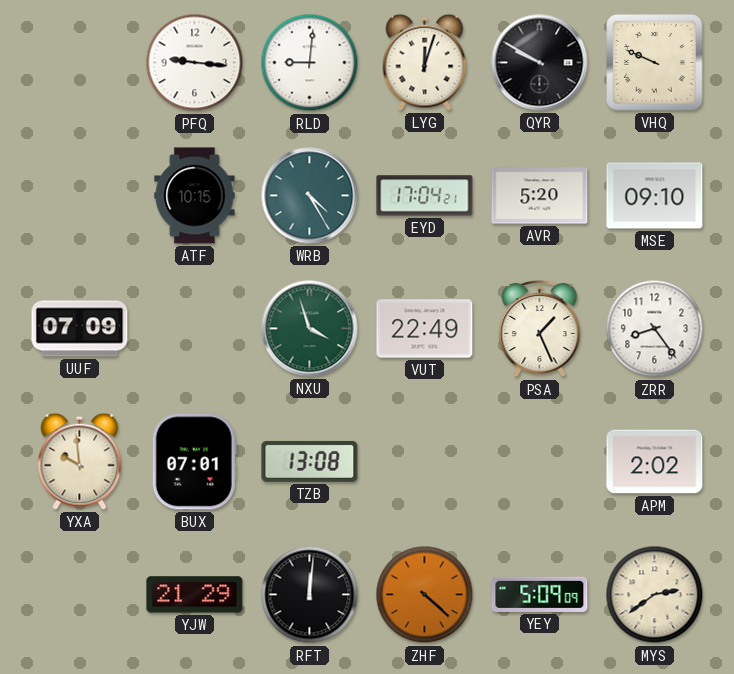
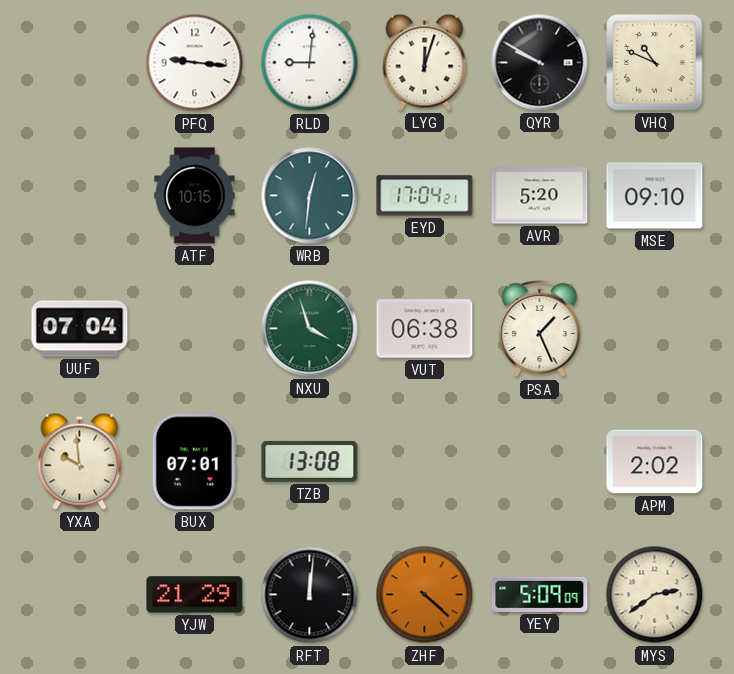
VHQ: 9:49 -> 10:49
WRB: 4:25 -> 12:31
UUF: 07:09 -> 07:04
VUT: 22:49 -> 06:38
ZRR: 8:24 -> none
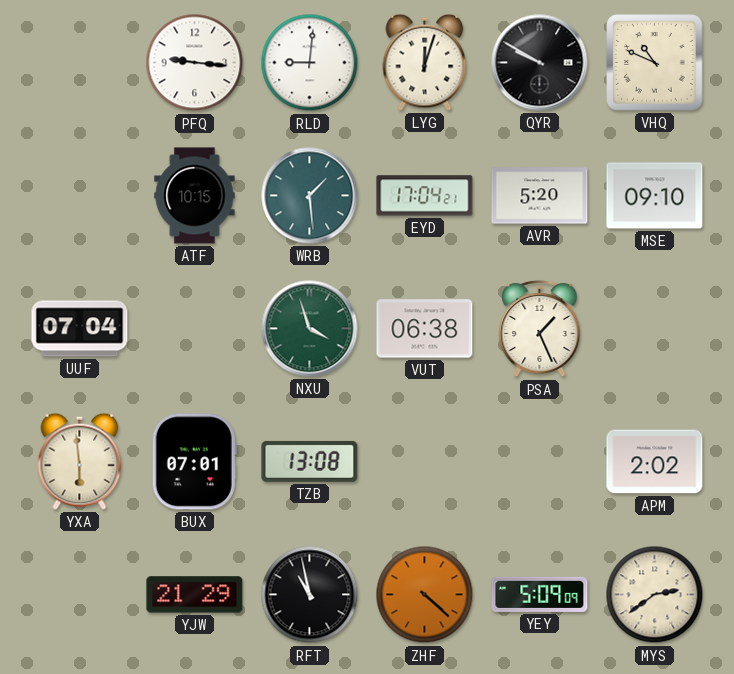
WRB: 12:31 -> 1:29
YXA: 9:59 -> 5:59
RFT: 12:01 -> 10:58
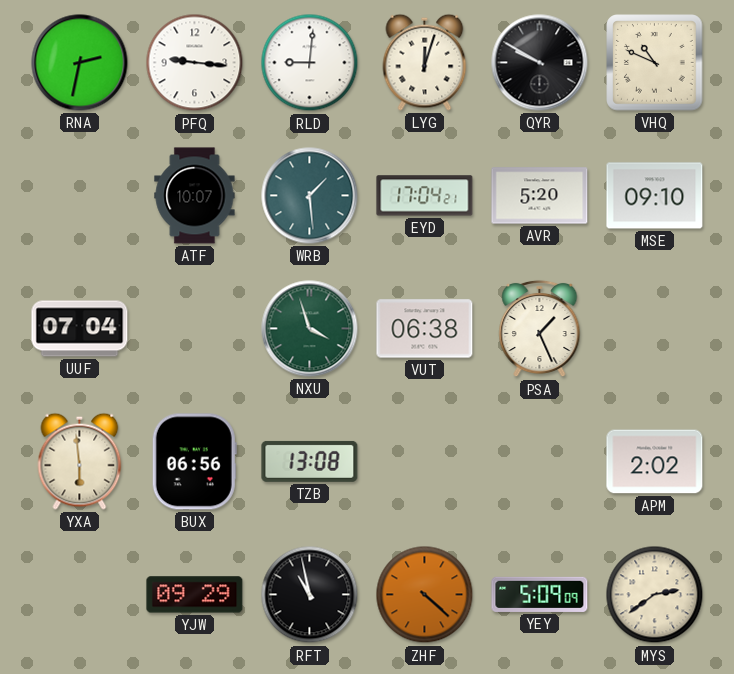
RNA: none -> 2:32
ATF: 10:15 -> 10:07
BUX: 07:01 -> 06:56
YJW: 21:29 -> 09:29
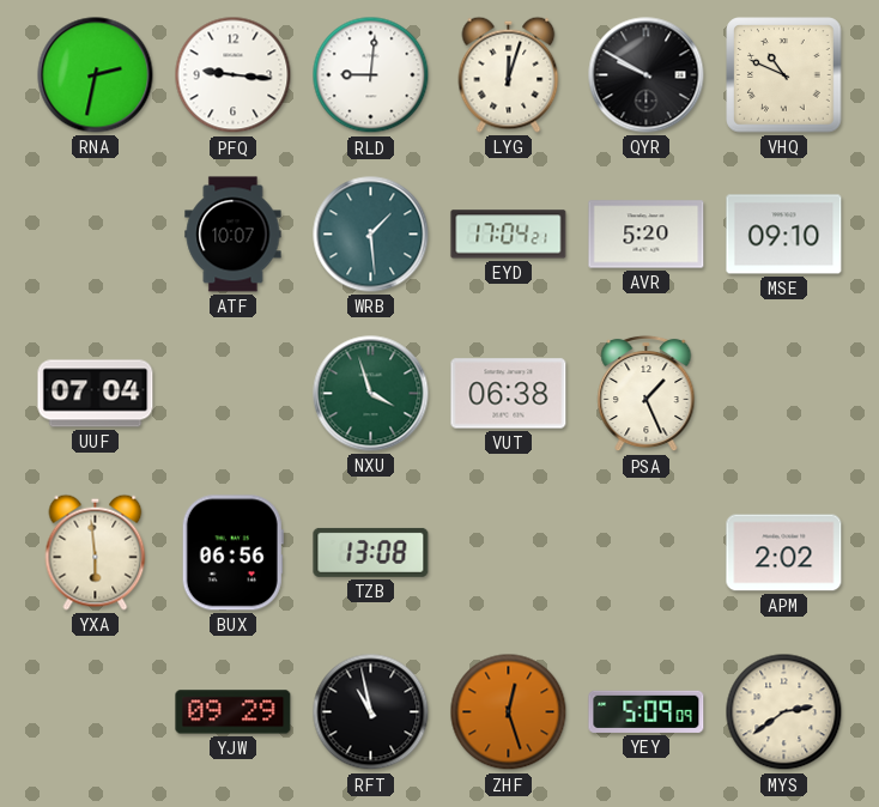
ZHF: 4:22 -> 12:27
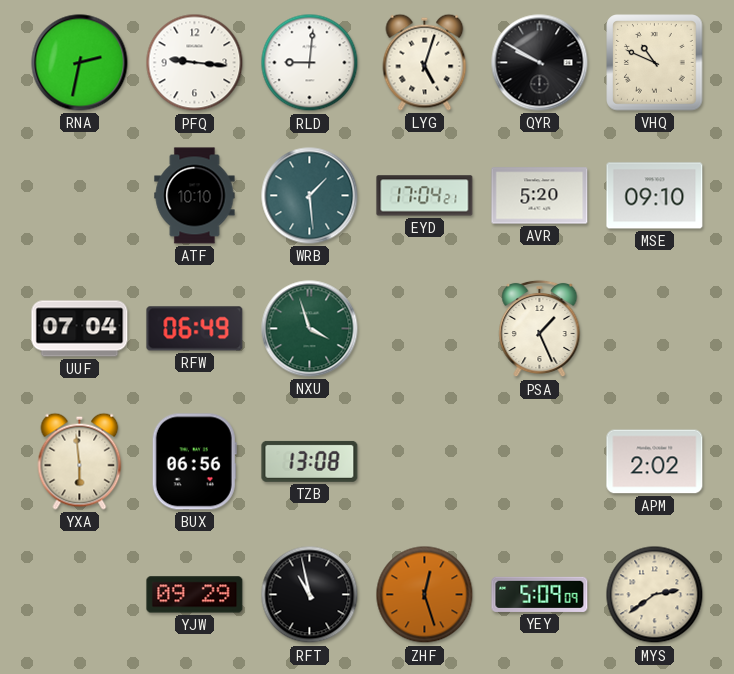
LYG: 12:03 -> 5:03
ATF: 10:07 -> 10:10
RFW: none -> 06:49
VUT: 06:38 -> none
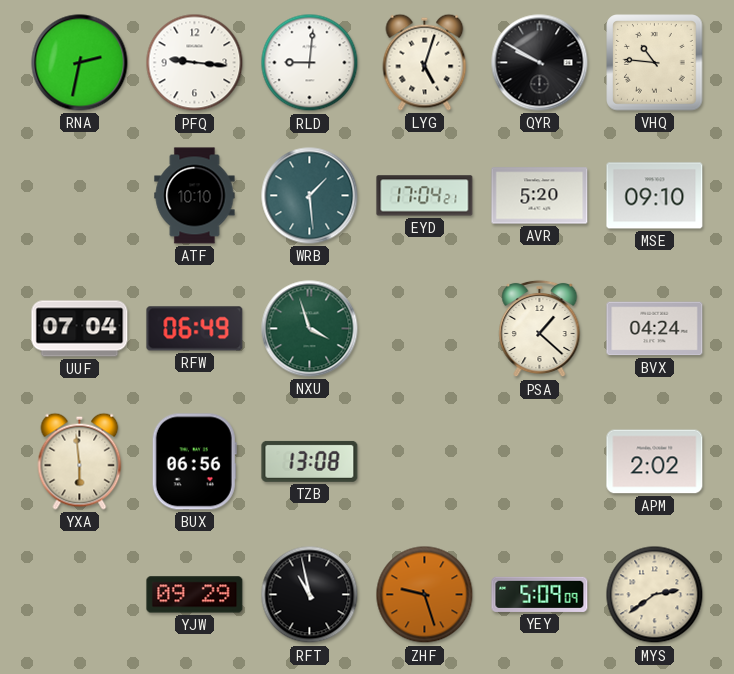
VHQ: 10:49 -> 10:46
PSA: 1:26 -> 1:22
BVX: none -> 04:24
ZHF: 12:27 -> 9:27
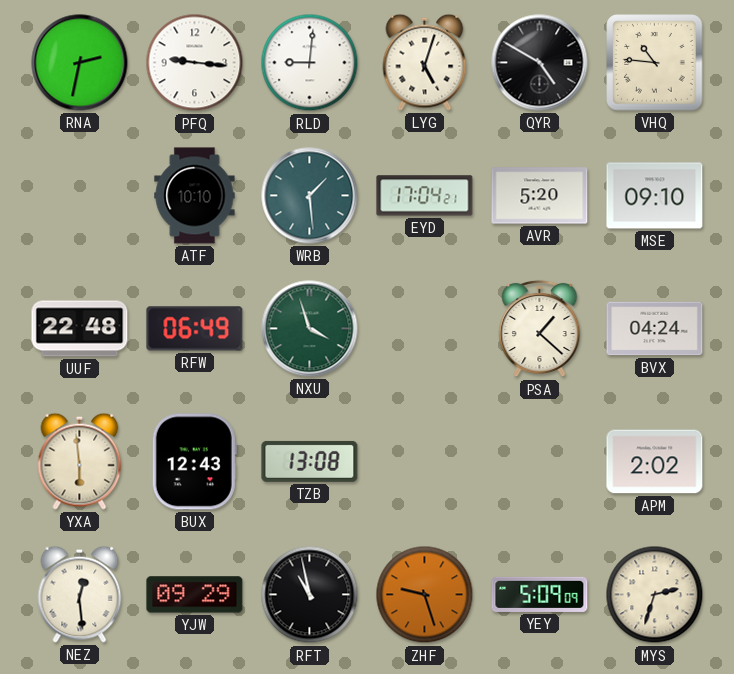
QYR: 9:50 -> 4:50
UUF: 07:04 -> 22:48
BUX: 06:56 -> 12:43
NEZ: none -> 12:29
MYS: 2:39 -> 2:33
